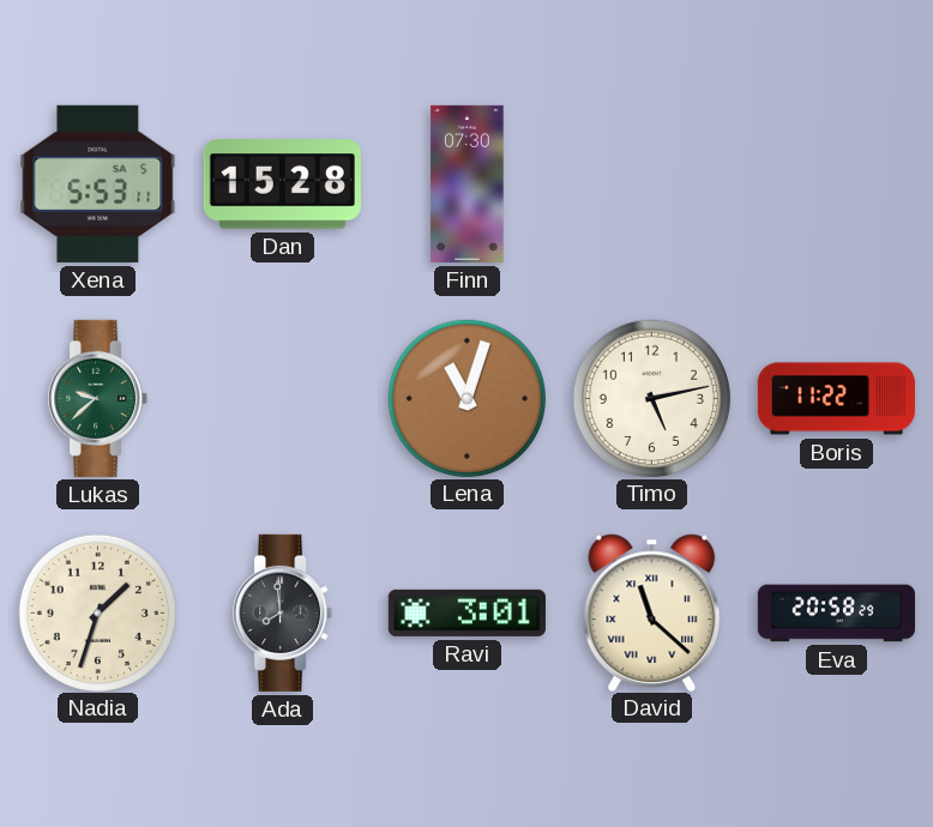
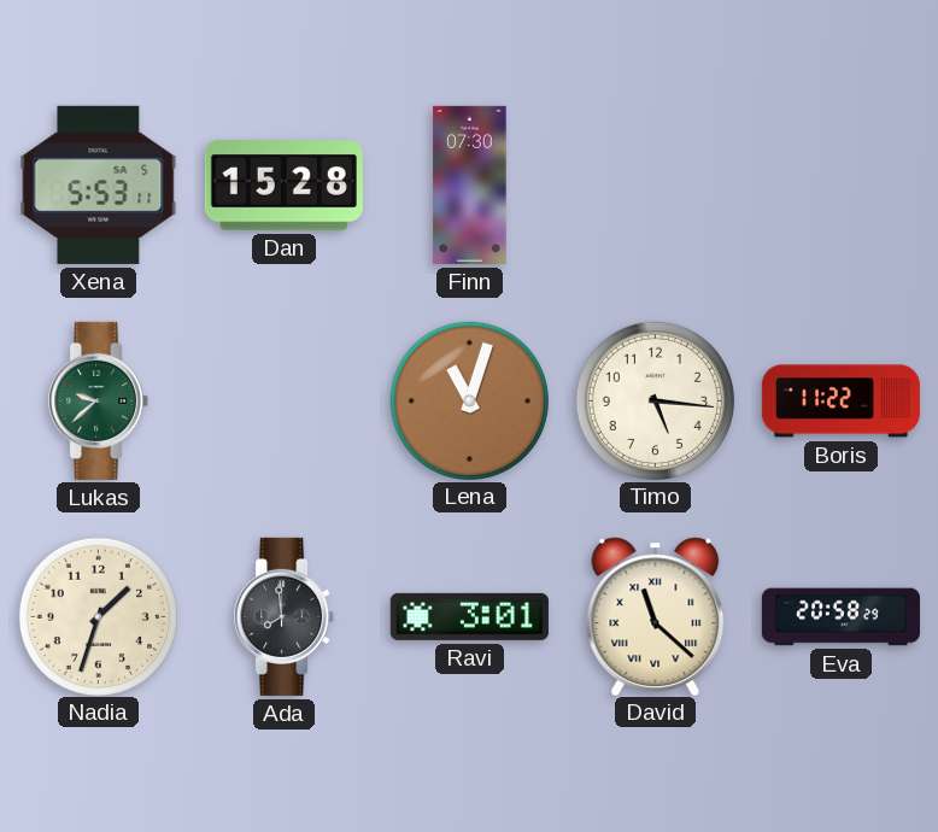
Timo: 5:13 -> 5:16
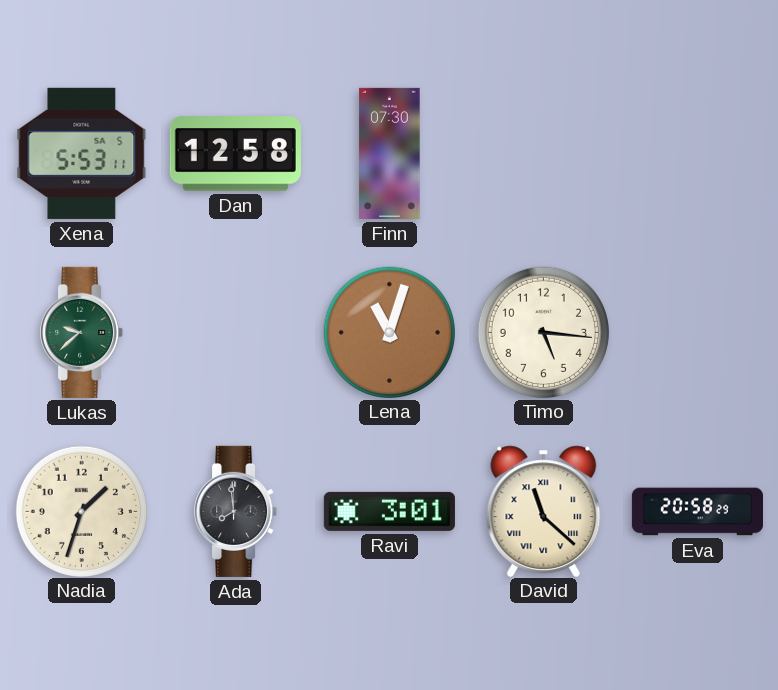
Dan: 15:28 -> 12:58
Boris: 11:22 -> none
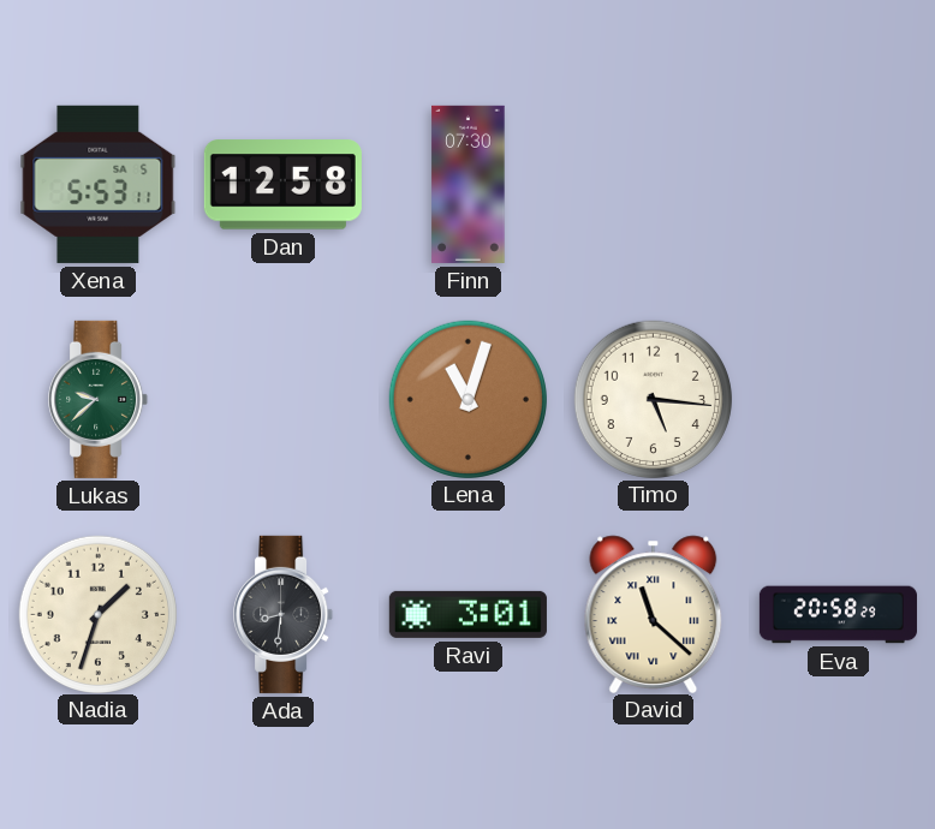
Ada: 7:59 -> 8:31
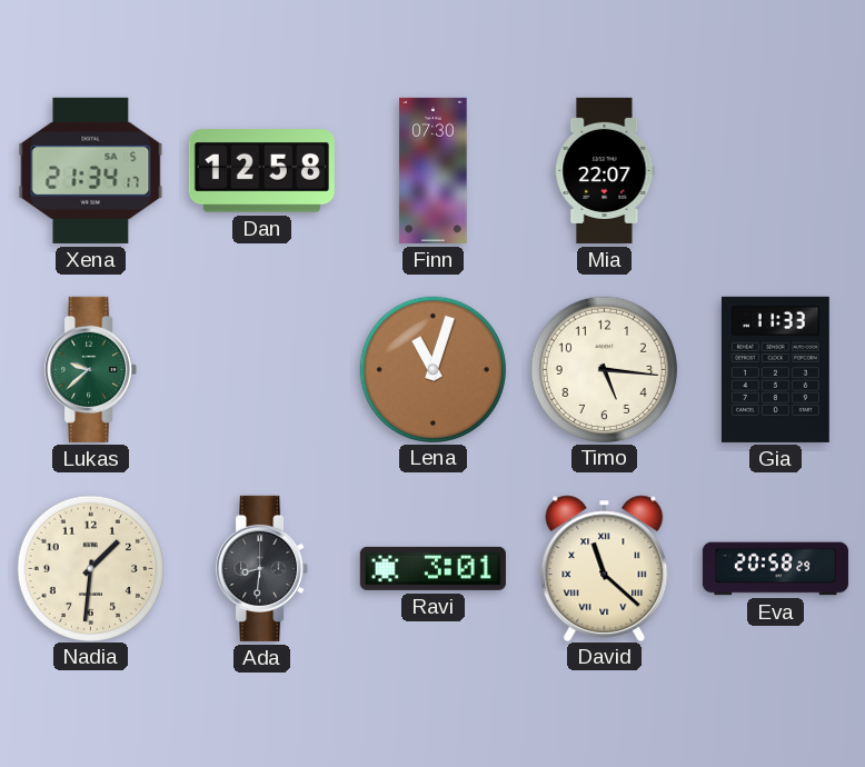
Xena: 5:53 -> 21:34
Mia: none -> 22:07
Gia: none -> 11:33
Nadia: 1:33 -> 1:31
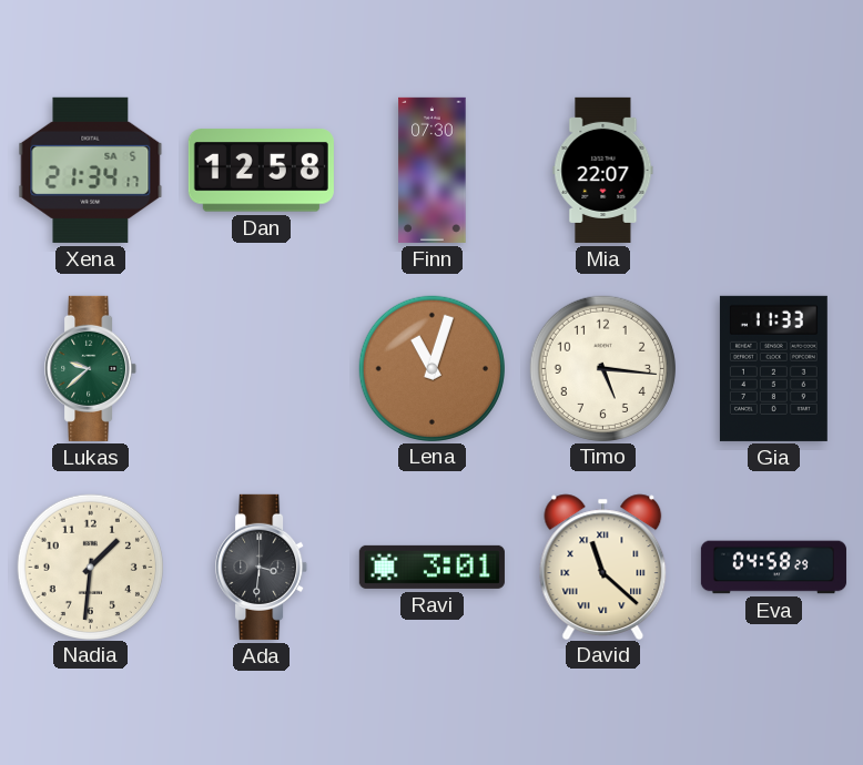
Ada: 8:31 -> 3:31
Eva: 20:58 -> 04:58
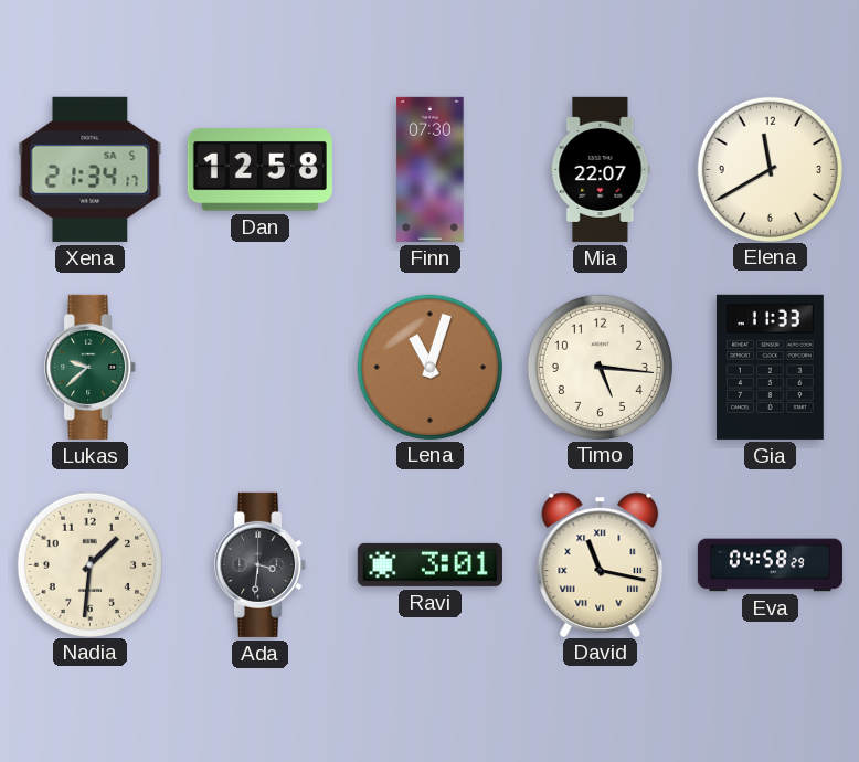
Elena: none -> 11:40
David: 11:22 -> 11:17
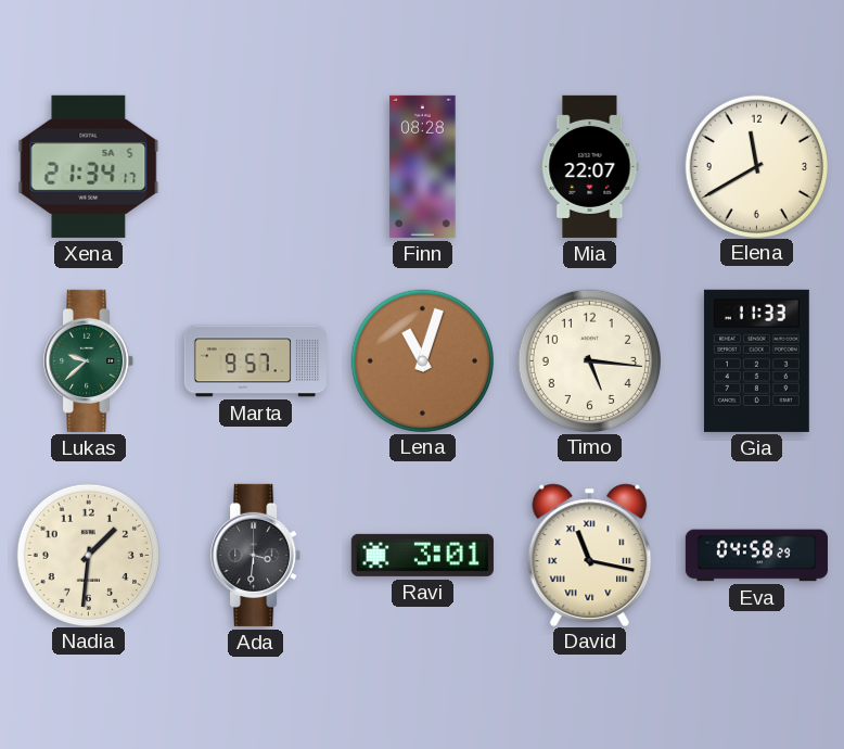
Dan: 12:58 -> none
Finn: 07:30 -> 08:28
Marta: none -> 9:57
